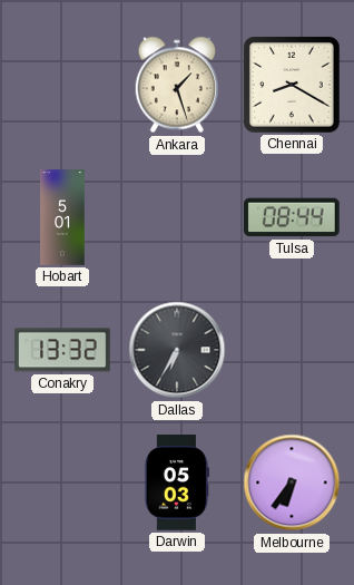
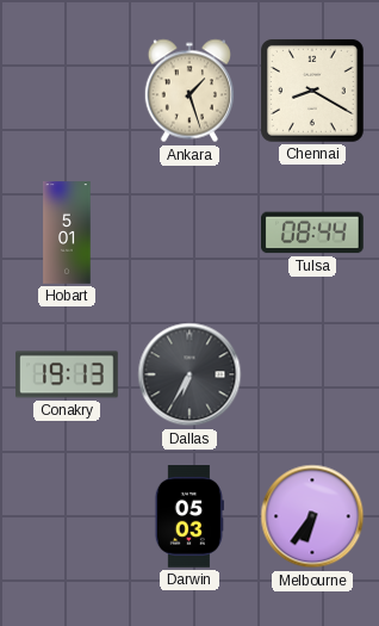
Conakry: 13:32 -> 19:13
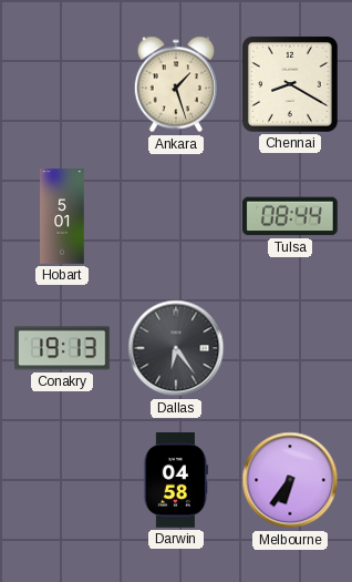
Dallas: 6:35 -> 6:24
Darwin: 05:03 -> 04:58
